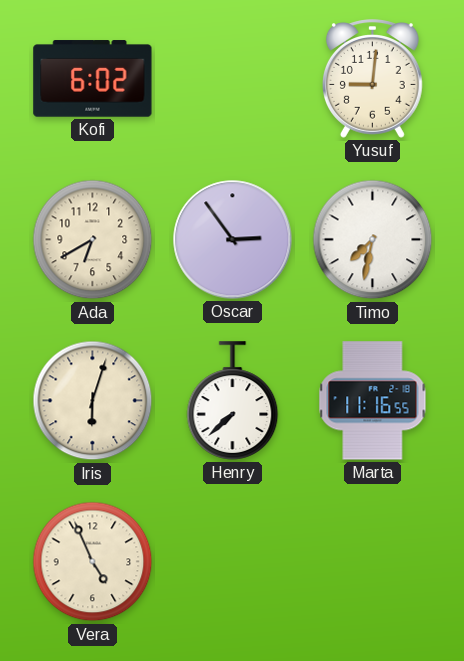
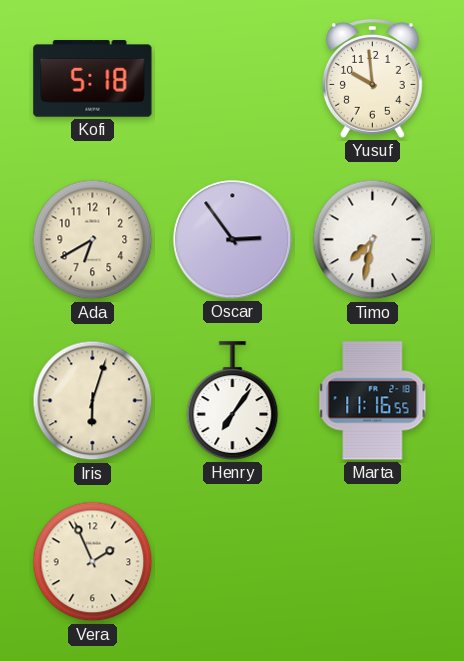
Kofi: 6:02 -> 5:18
Yusuf: 9:01 -> 9:59
Henry: 7:38 -> 7:06
Vera: 4:56 -> 1:56
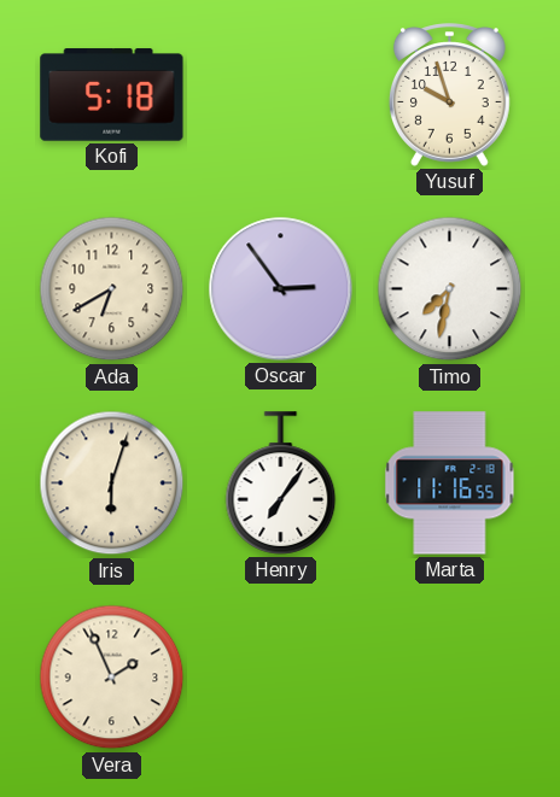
Yusuf: 9:59 -> 9:57
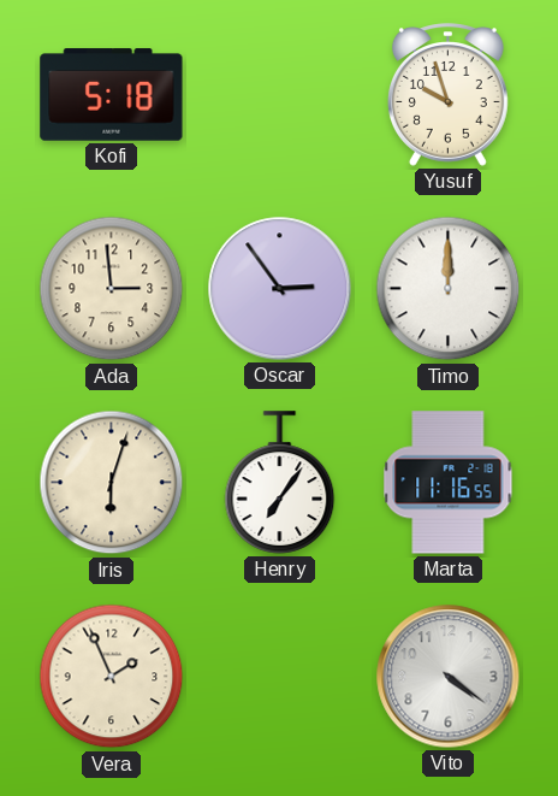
Ada: 6:40 -> 2:59
Timo: 7:32 -> 12:00
Vito: none -> 4:21
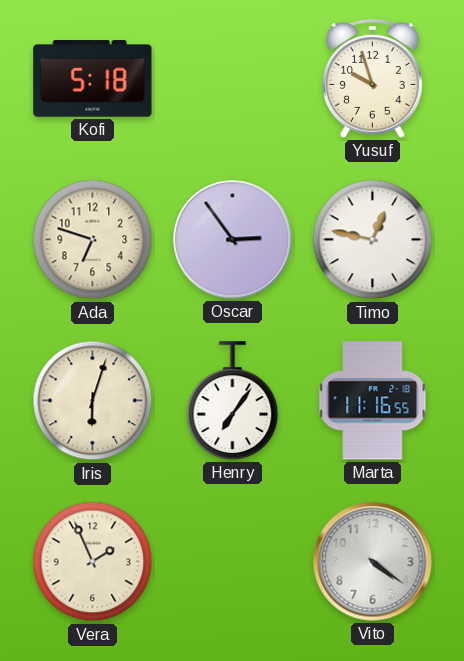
Ada: 2:59 -> 6:48
Timo: 12:00 -> 12:47
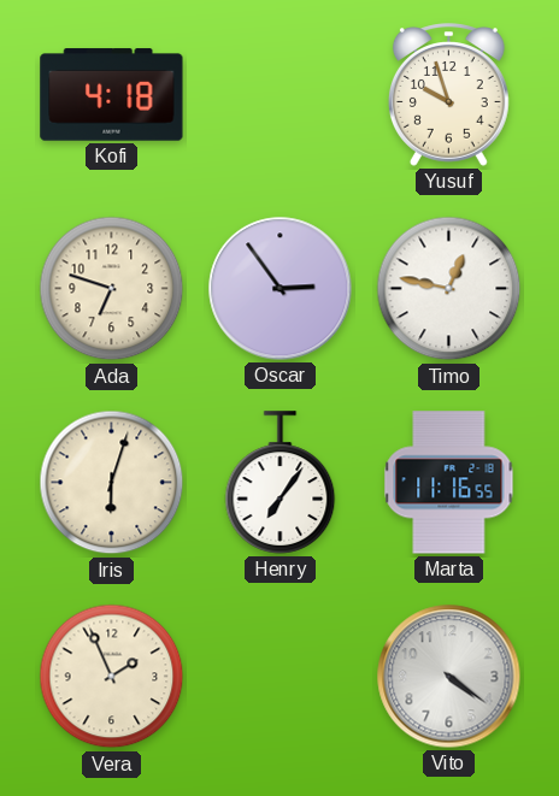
Kofi: 5:18 -> 4:18
